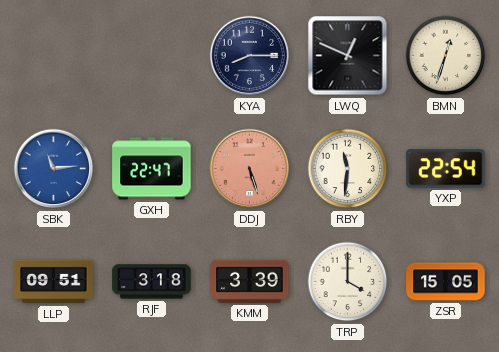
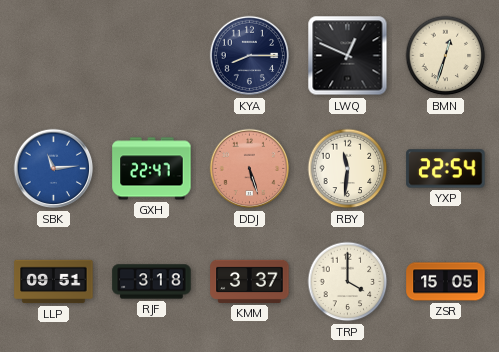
KMM: 3:39 -> 3:37
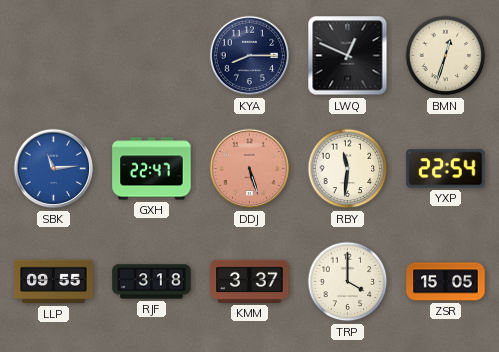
LLP: 09:51 -> 09:55
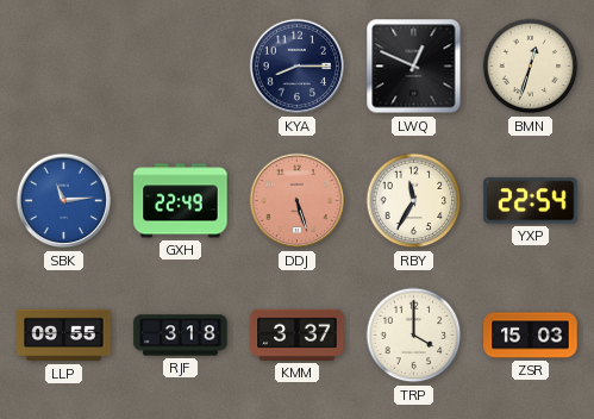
GXH: 22:47 -> 22:49
RBY: 11:31 -> 11:35
ZSR: 15:05 -> 15:03
